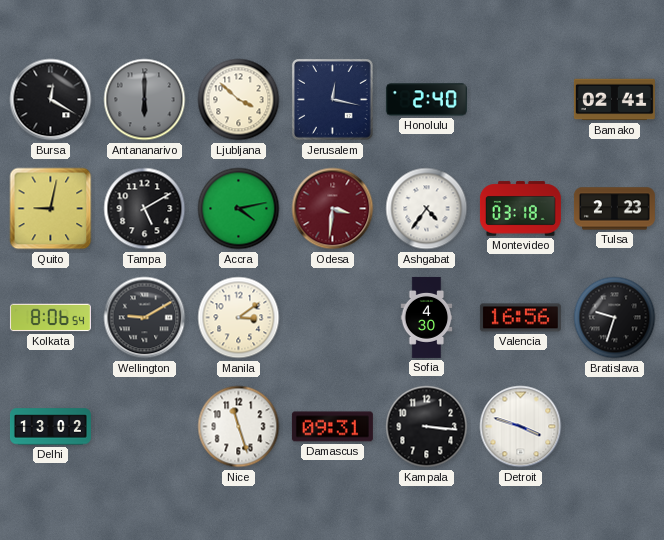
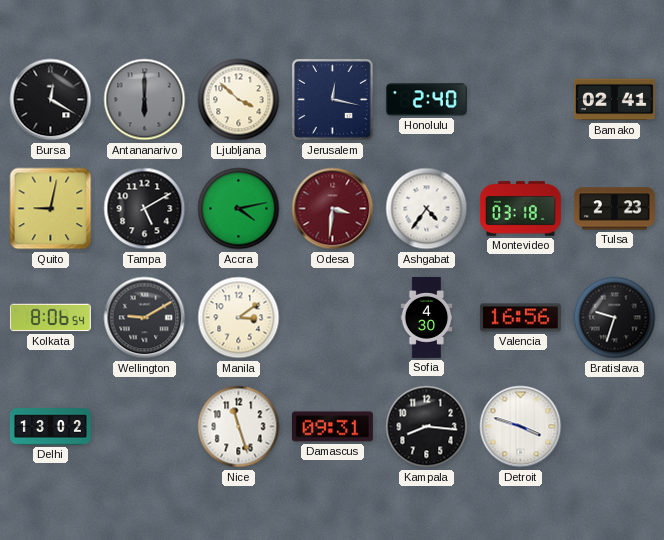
Kampala: 3:16 -> 8:16
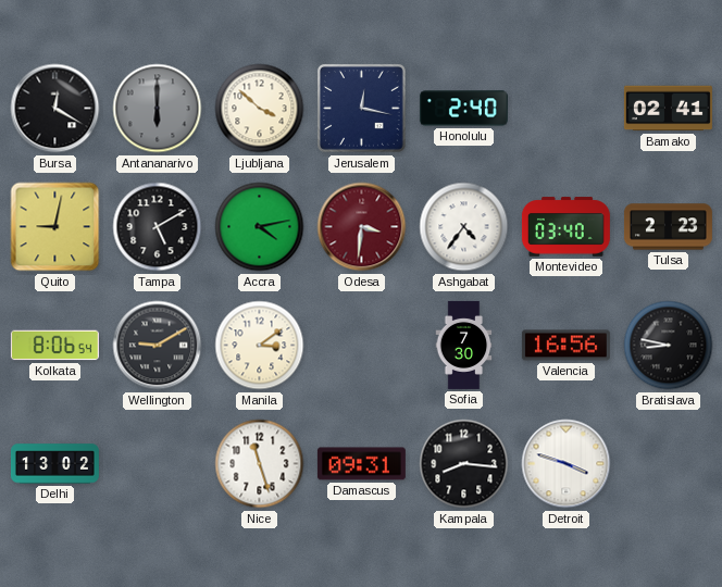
Montevideo: 03:18 -> 03:40
Sofia: 4:30 -> 7:30
Bratislava: 9:33 -> 8:47
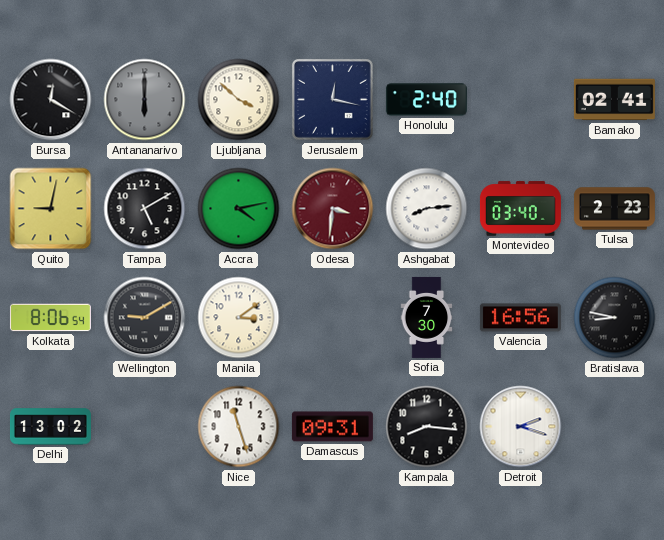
Ashgabat: 4:36 -> 8:14
Detroit: 3:48 -> 2:18
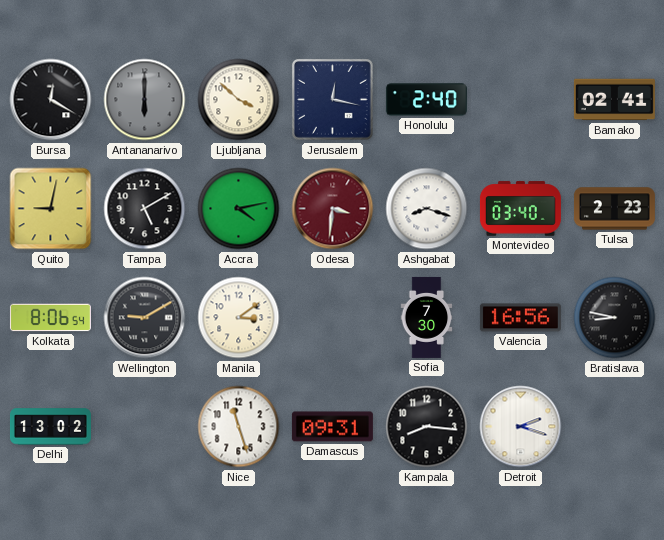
Ashgabat: 8:14 -> 8:18
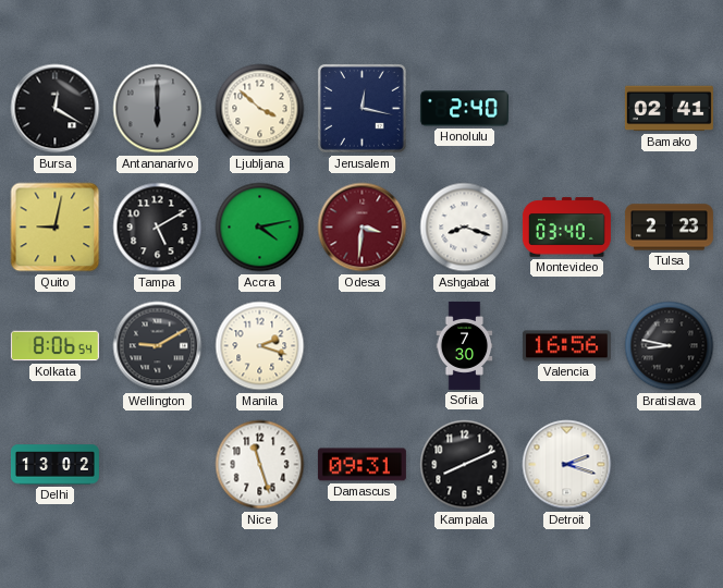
Manila: 3:09 -> 2:18
Kampala: 8:16 -> 8:11
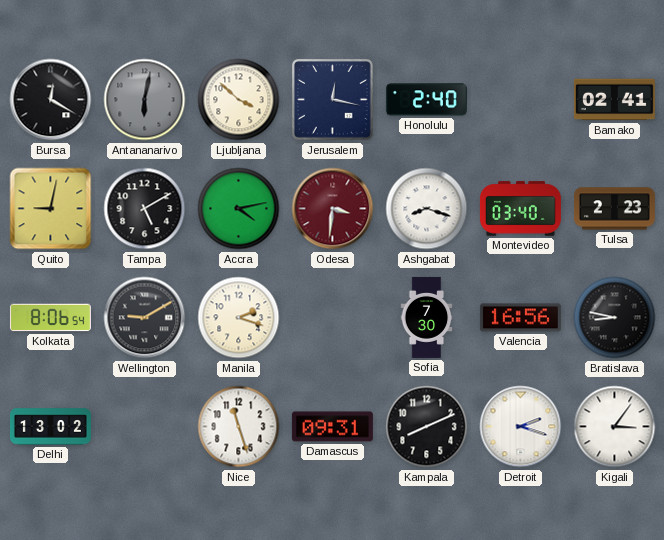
Antananarivo: 6:00 -> 6:02
Kigali: none -> 3:06
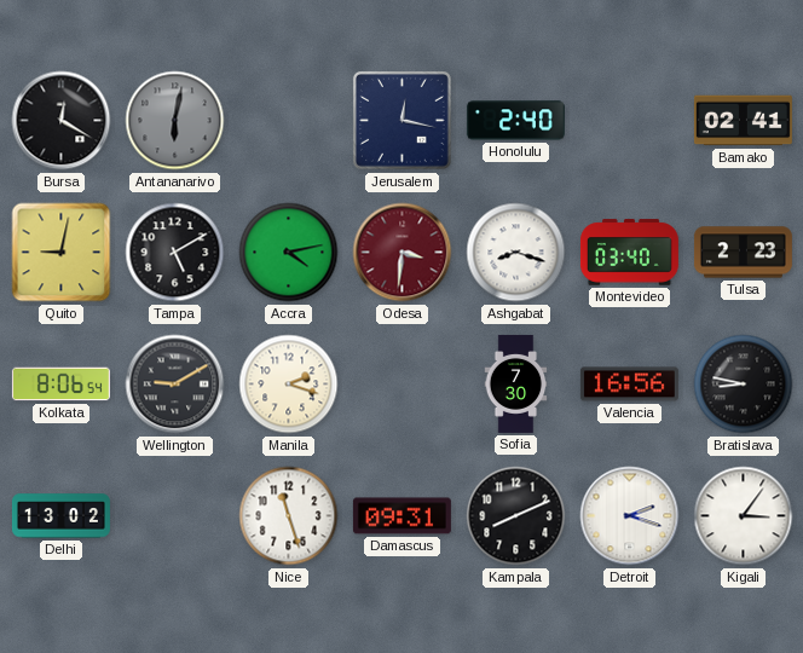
Ljubljana: 3:52 -> none
